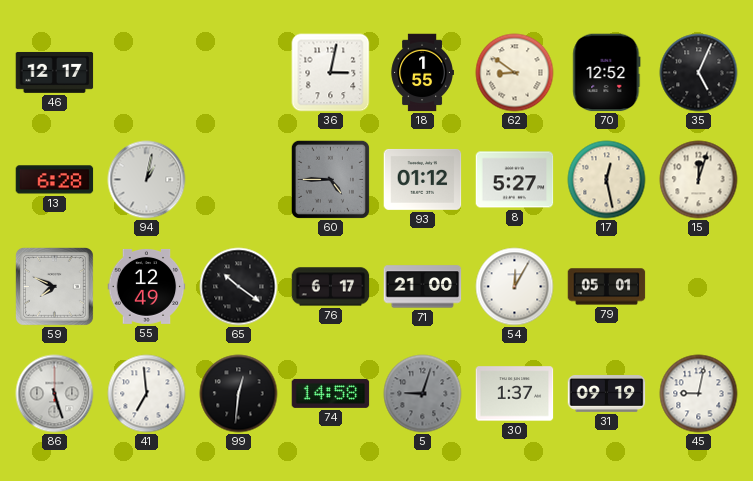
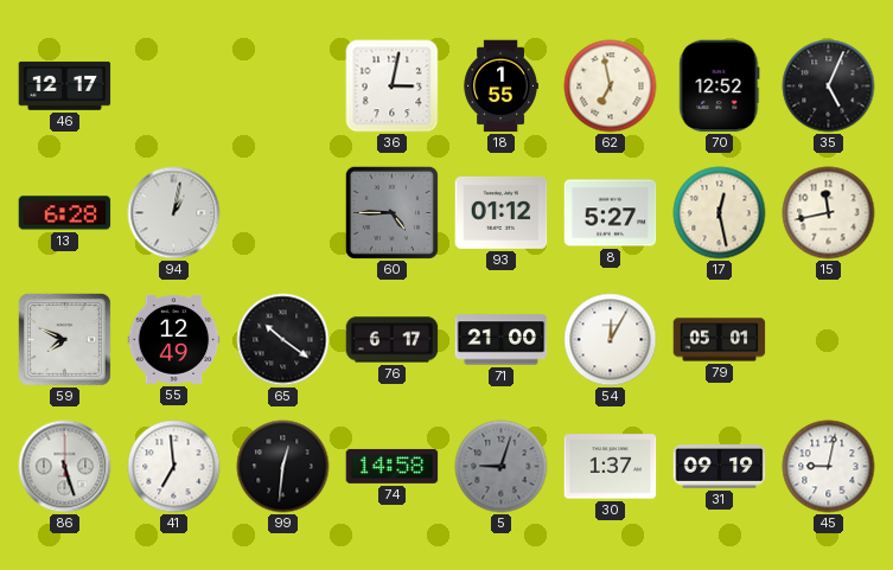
62: 8:51 -> 6:58
15: 12:03 -> 11:43
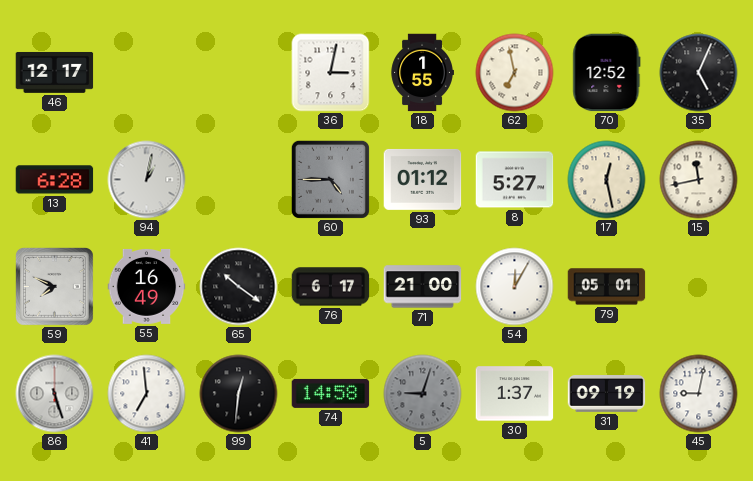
55: 12:49 -> 16:49
